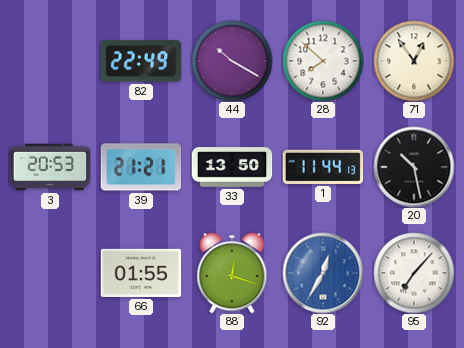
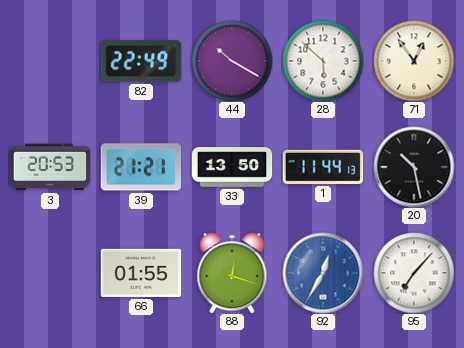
28: 7:52 -> 5:52
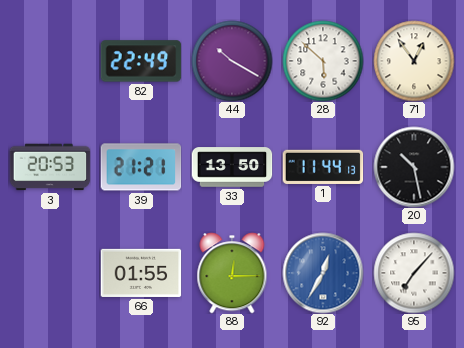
88: 12:18 -> 12:15
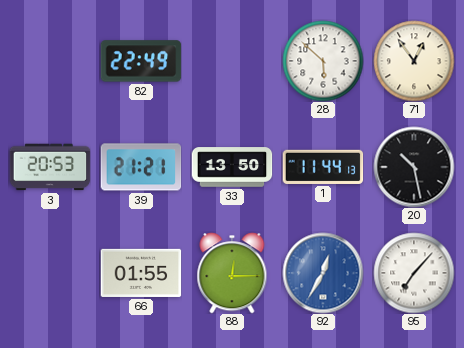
44: 10:20 -> none
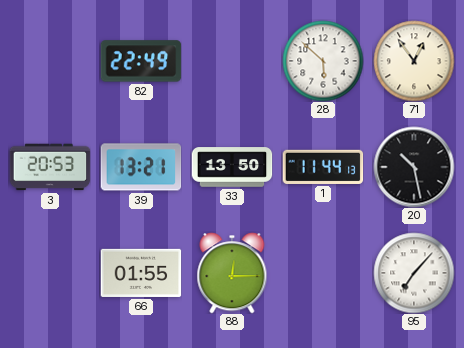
39: 21:21 -> 13:21
92: 12:35 -> none
